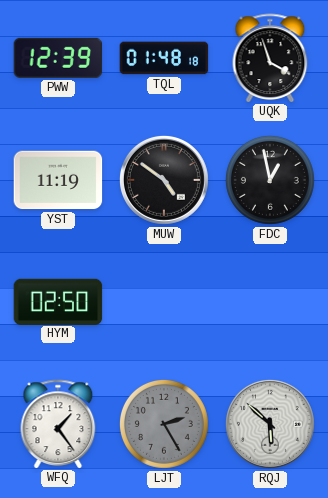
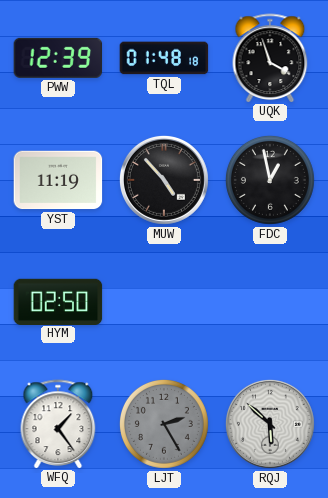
MUW: 4:51 -> 4:53
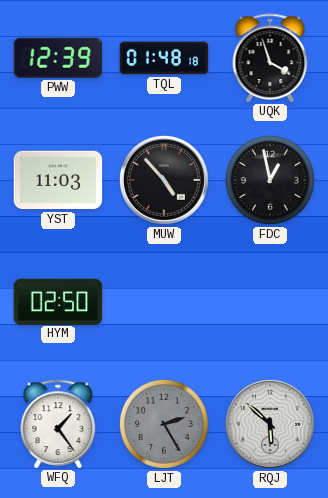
YST: 11:19 -> 11:03
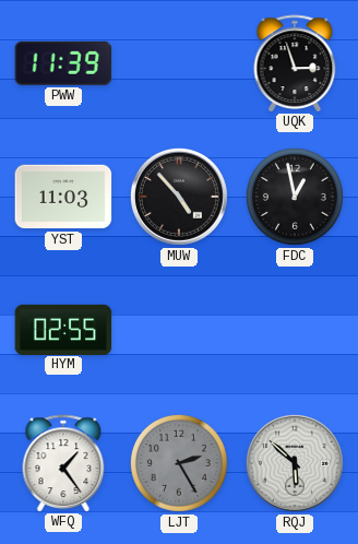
PWW: 12:39 -> 11:39
TQL: 01:48 -> none
UQK: 3:57 -> 2:57
HYM: 02:50 -> 02:55
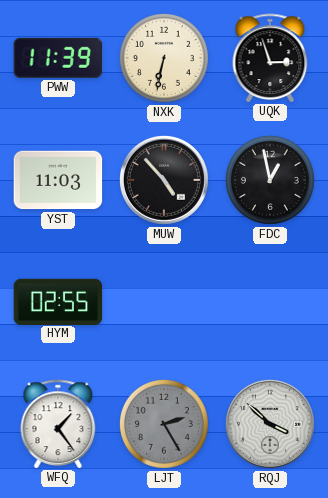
NXK: none -> 6:32
RQJ: 5:52 -> 3:52
